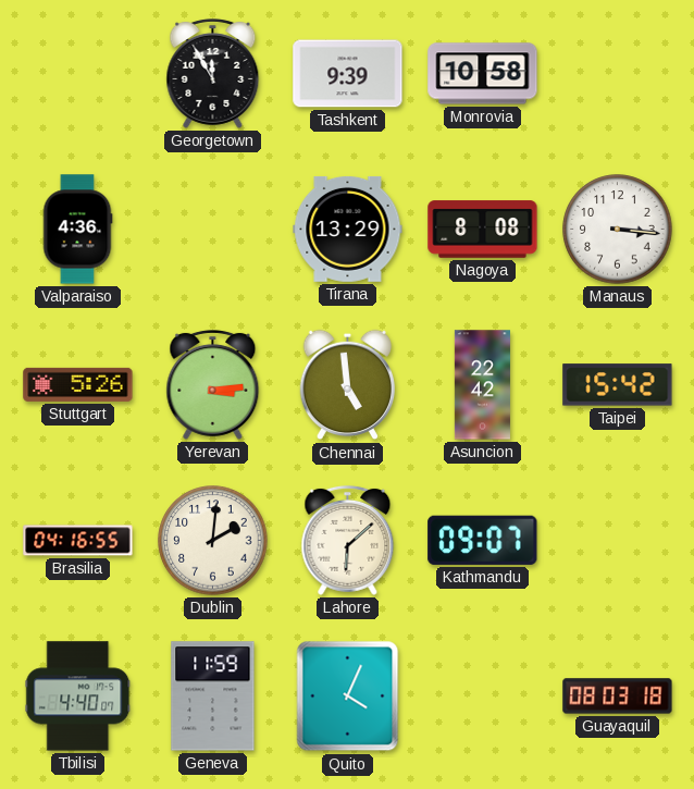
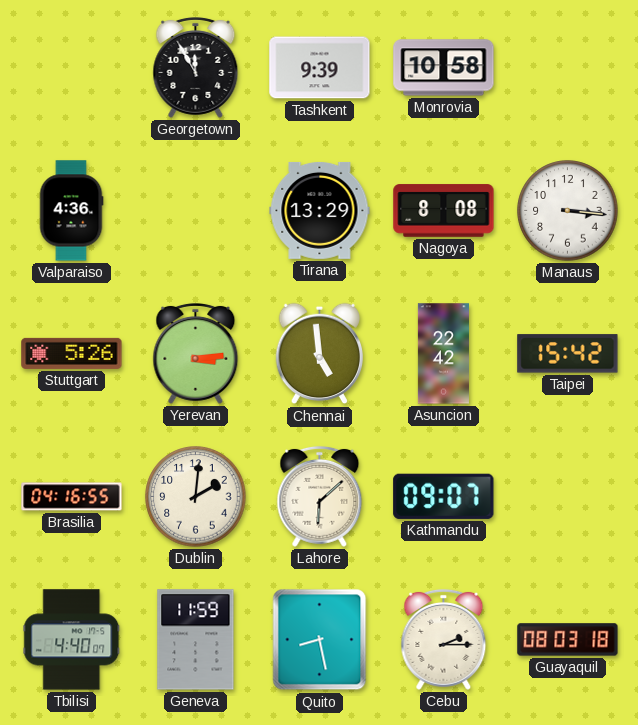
Quito: 4:04 -> 8:28
Cebu: none -> 2:15
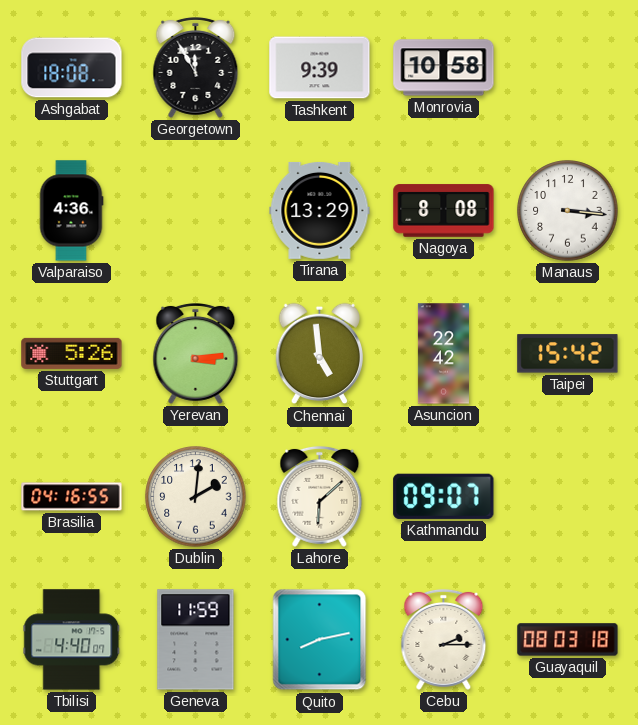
Ashgabat: none -> 18:08
Quito: 8:28 -> 8:13
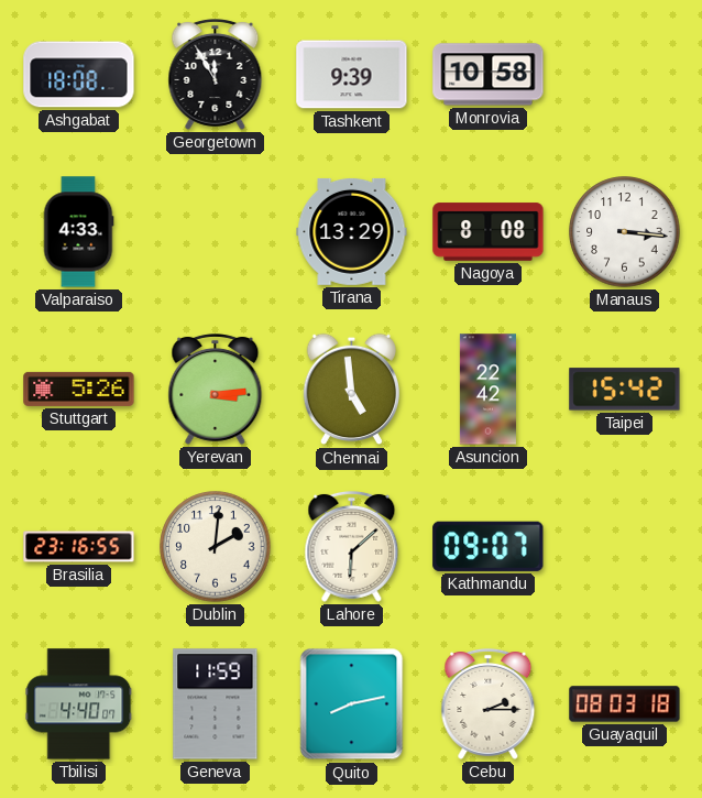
Valparaiso: 4:36 -> 4:33
Brasilia: 04:16 -> 23:16
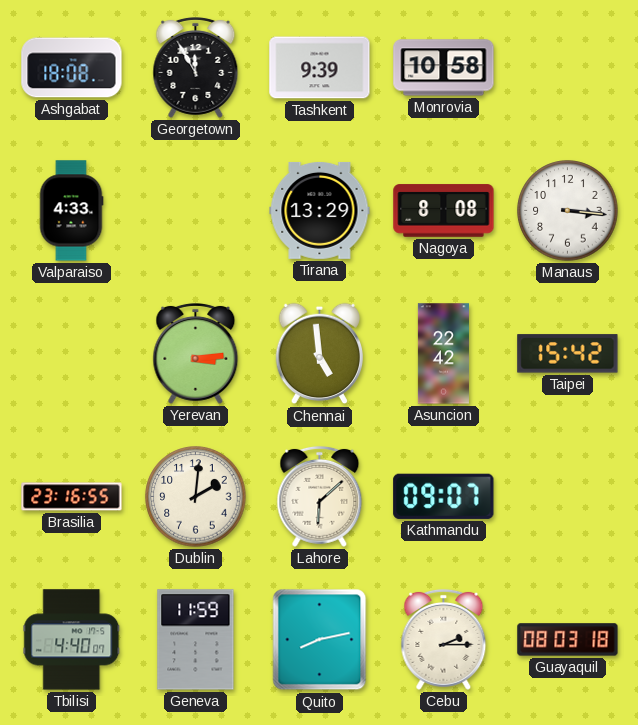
Stuttgart: 5:26 -> none
